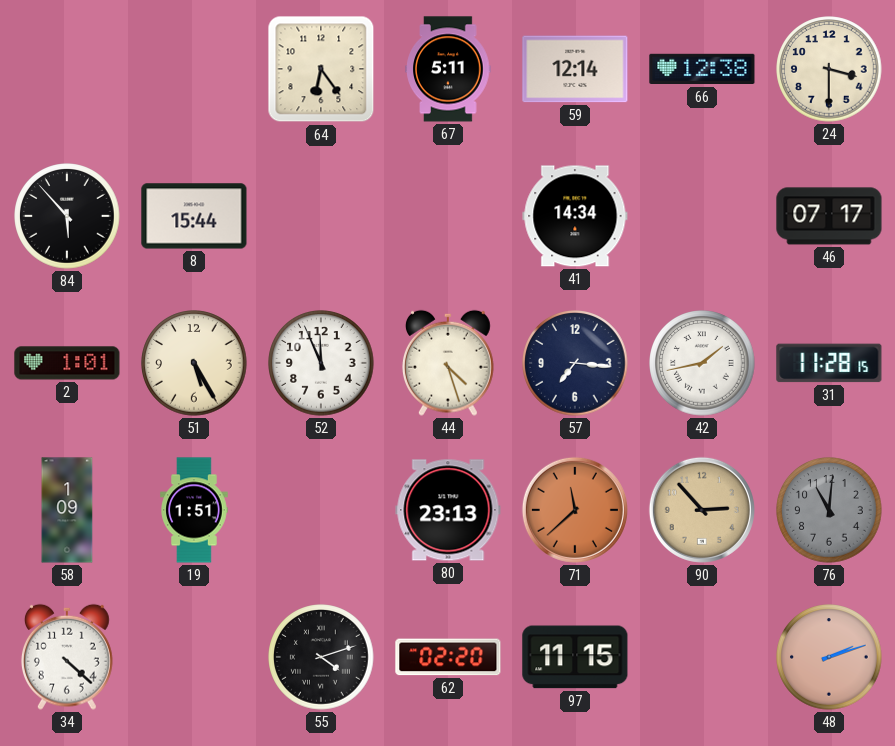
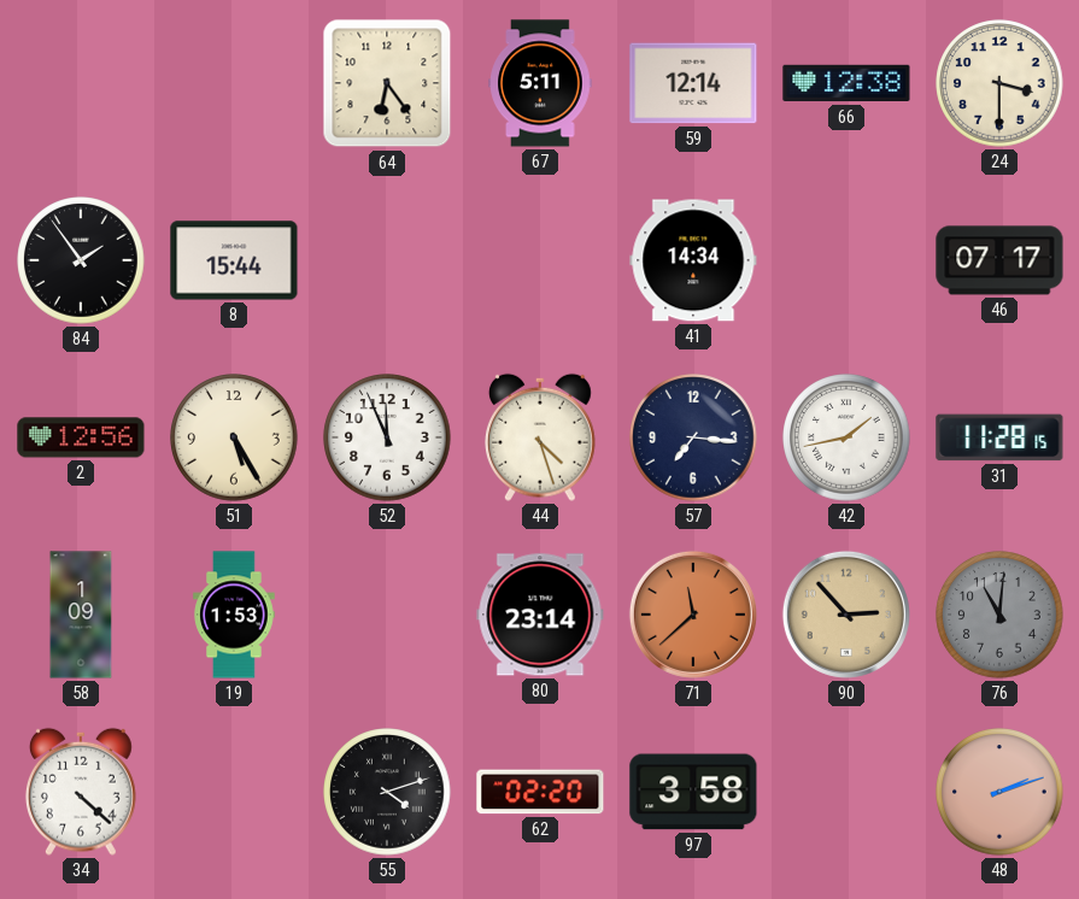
84: 5:53 -> 1:54
2: 1:01 -> 12:56
19: 1:51 -> 1:53
80: 23:13 -> 23:14
97: 11:15 -> 3:58
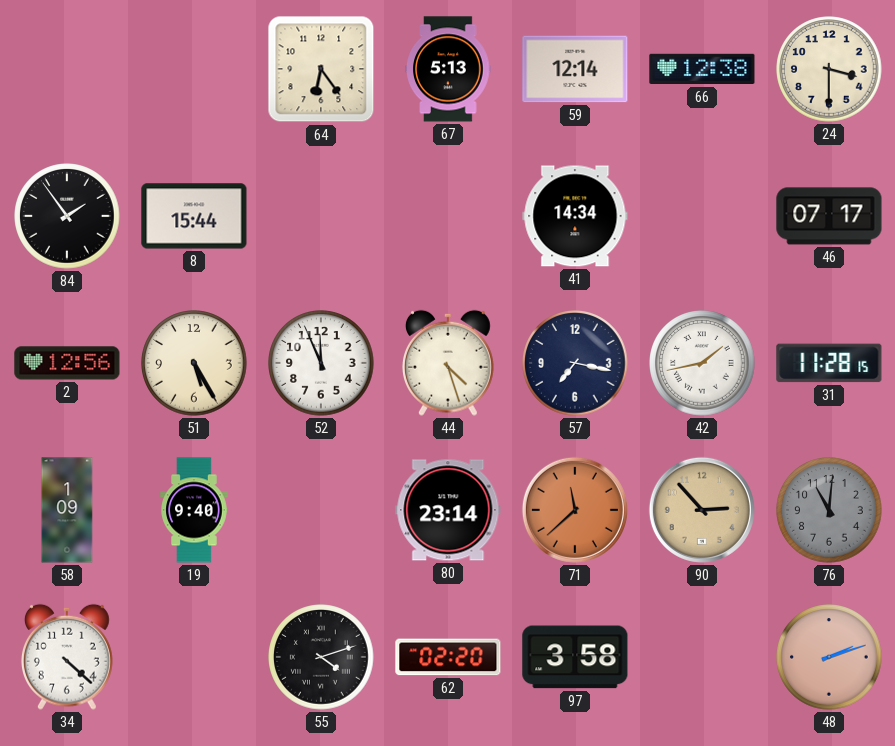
67: 5:11 -> 5:13
57: 7:16 -> 7:17
19: 1:53 -> 9:40
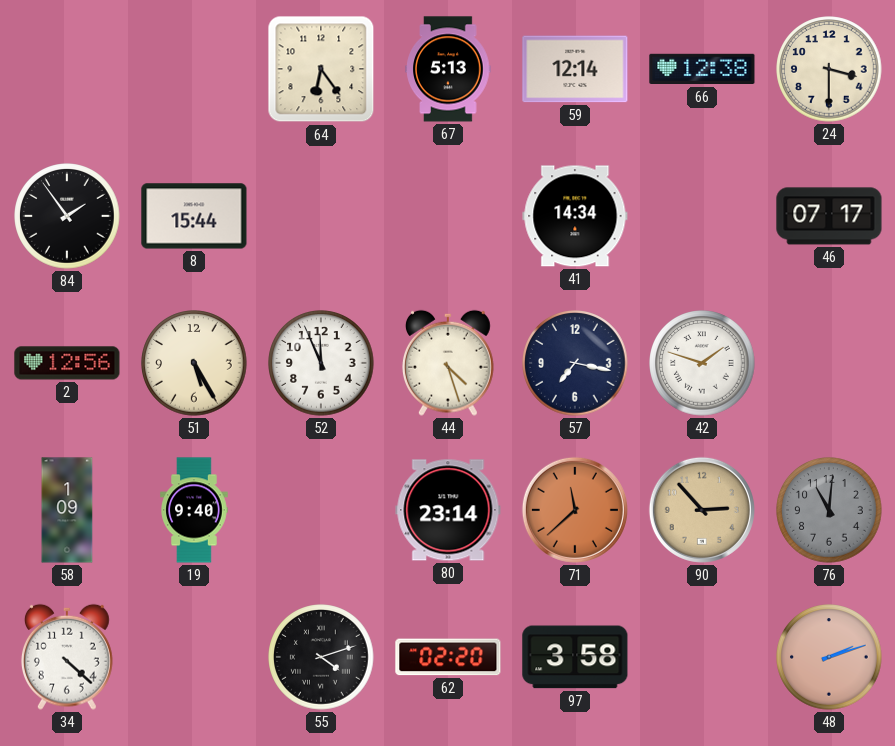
42: 1:43 -> 1:48
31: 11:28 -> none
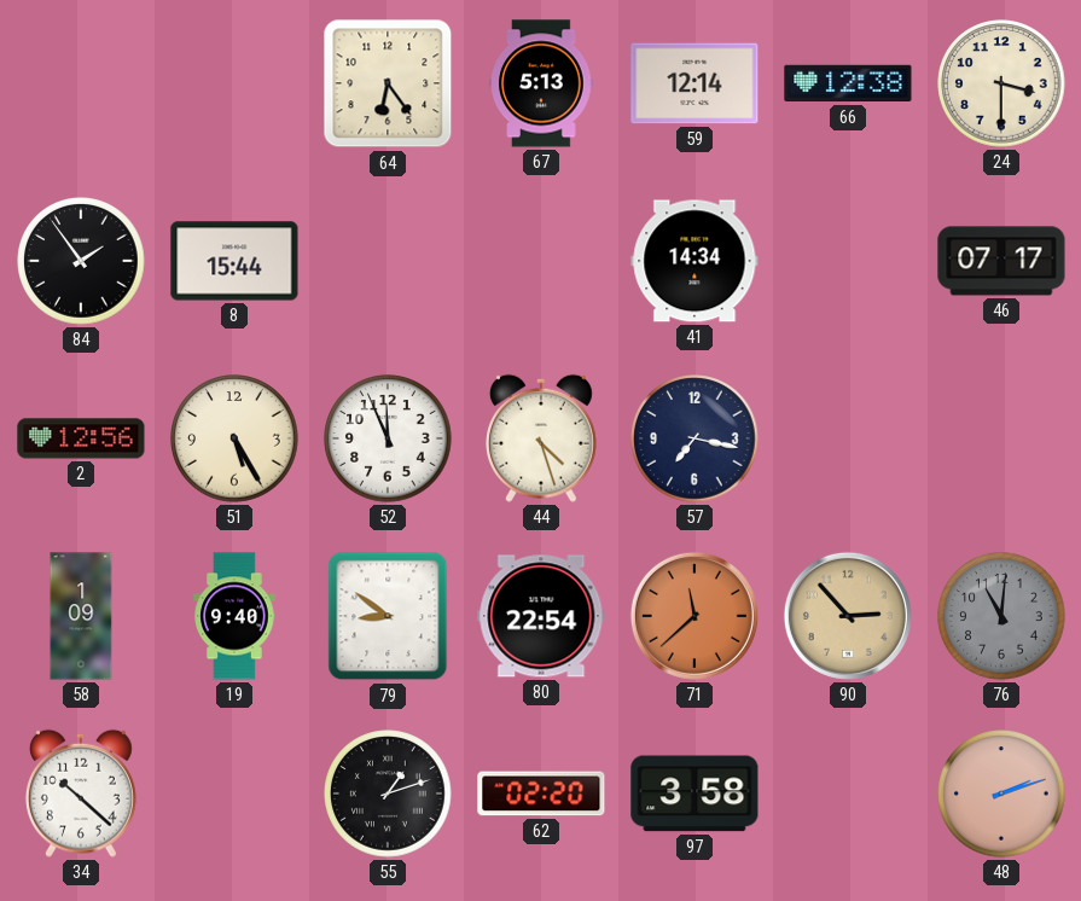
42: 1:48 -> none
79: none -> 8:51
80: 23:14 -> 22:54
34: 4:22 -> 10:22
55: 4:12 -> 1:12
